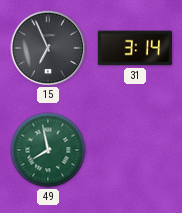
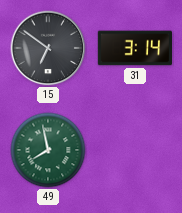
15: 6:56 -> 6:51
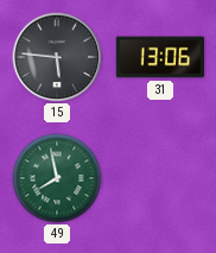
15: 6:51 -> 5:46
31: 3:14 -> 13:06
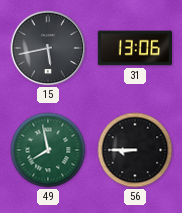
15: 5:46 -> 5:43
56: none -> 8:45
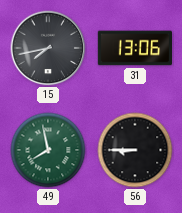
15: 5:43 -> 7:43
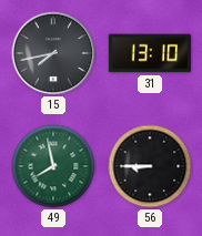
31: 13:06 -> 13:10
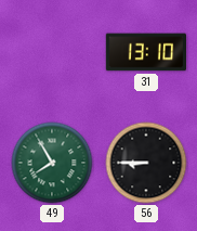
15: 7:43 -> none
49: 7:58 -> 7:55
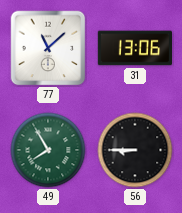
77: none -> 11:08
31: 13:10 -> 13:06
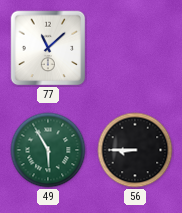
31: 13:06 -> none
49: 7:55 -> 5:55
